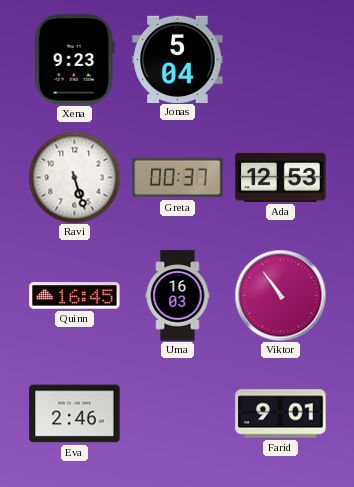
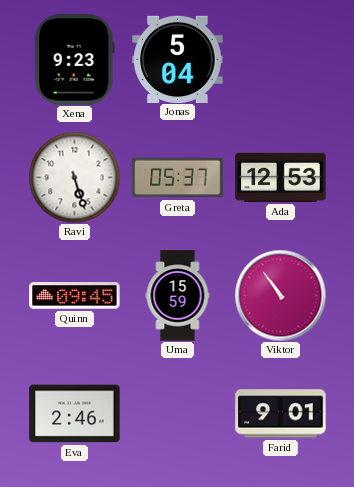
Greta: 00:37 -> 05:37
Quinn: 16:45 -> 09:45
Uma: 16:03 -> 15:59
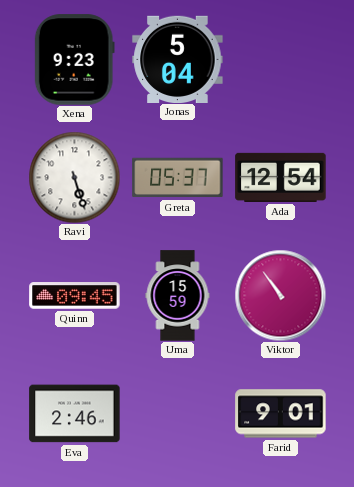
Ada: 12:53 -> 12:54
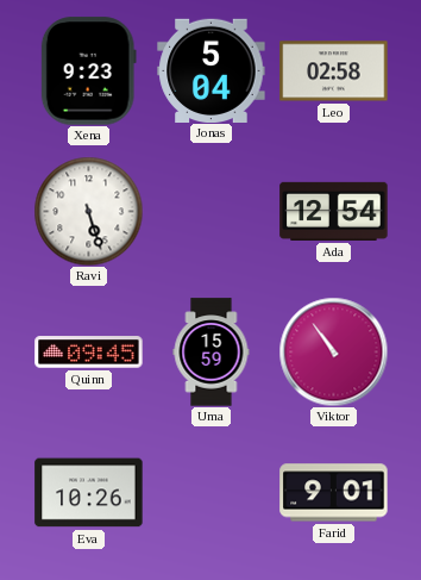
Leo: none -> 02:58
Greta: 05:37 -> none
Eva: 2:46 -> 10:26
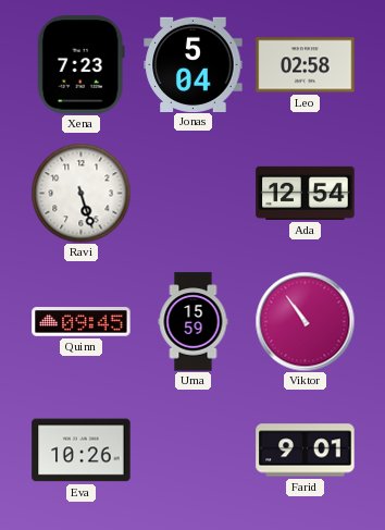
Xena: 9:23 -> 7:23
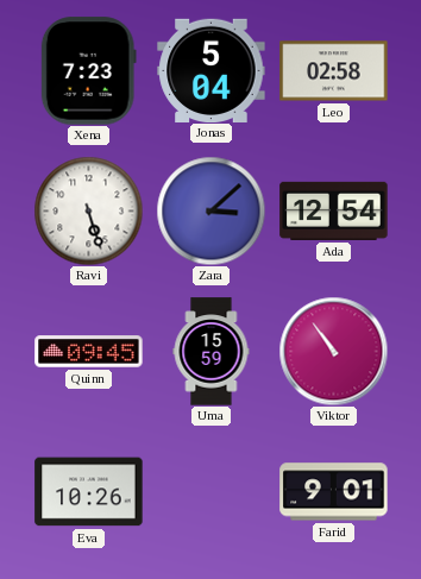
Zara: none -> 3:08
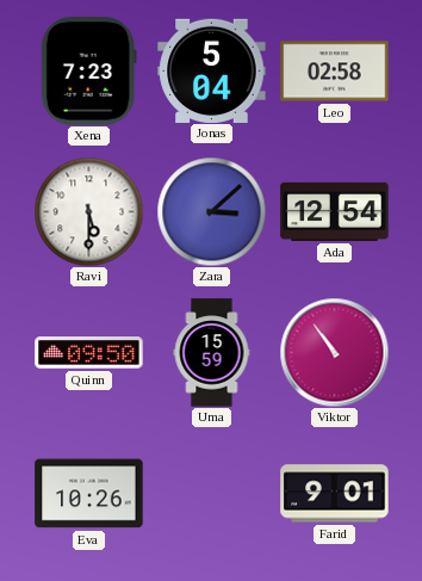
Ravi: 5:27 -> 5:30
Quinn: 09:45 -> 09:50
